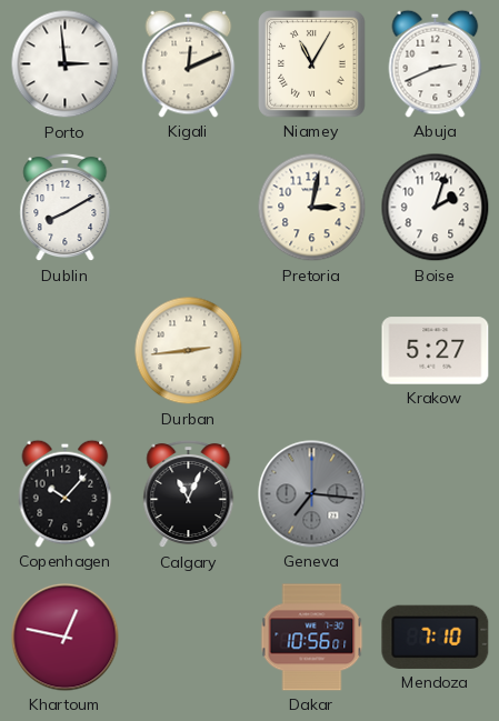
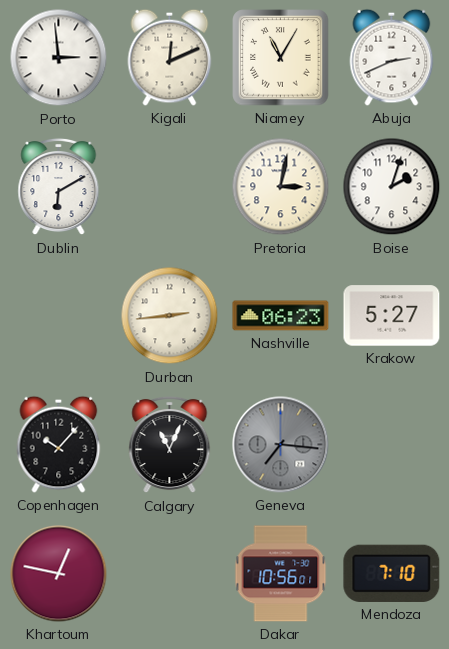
Dublin: 8:10 -> 6:10
Nashville: none -> 06:23
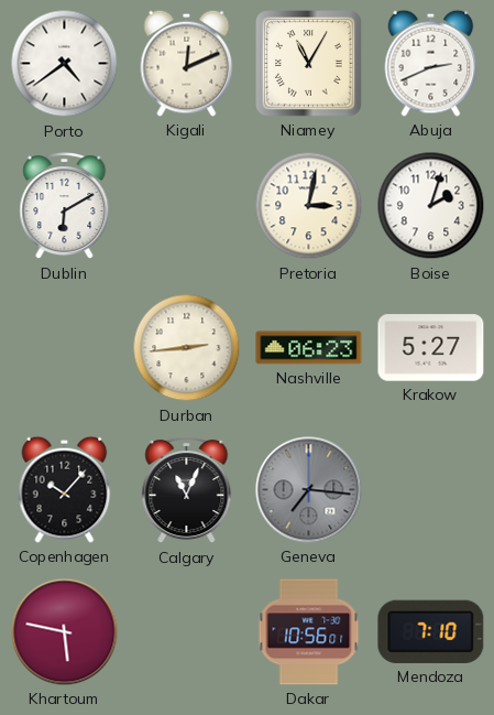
Porto: 2:59 -> 4:39
Khartoum: 12:47 -> 5:47
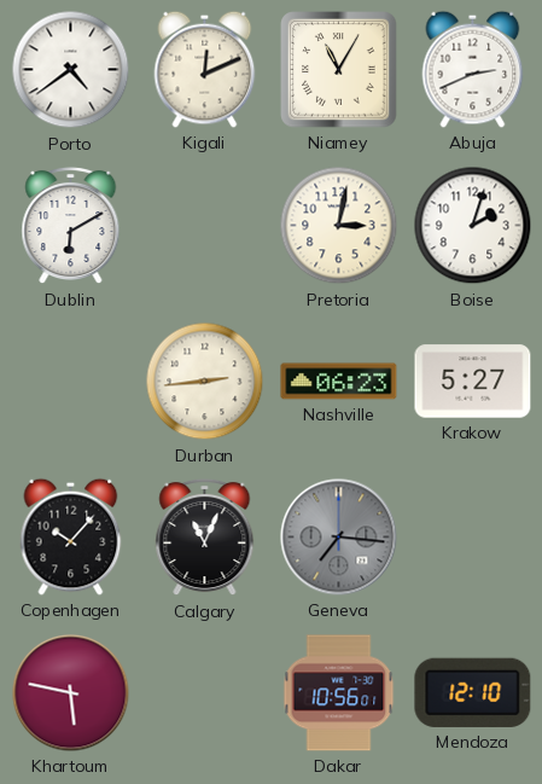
Mendoza: 7:10 -> 12:10
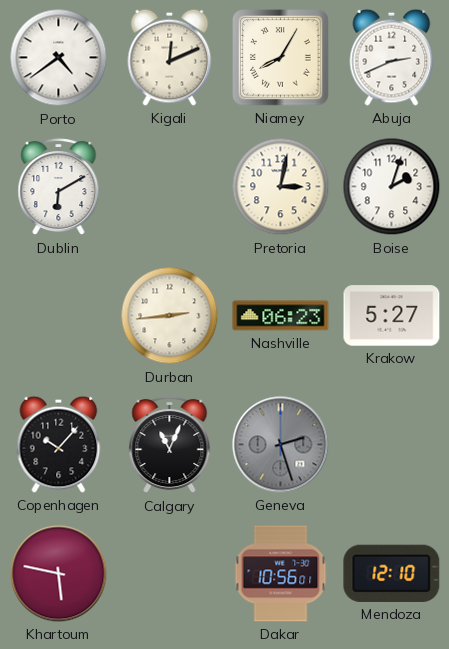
Niamey: 11:05 -> 8:05
Geneva: 7:16 -> 2:27
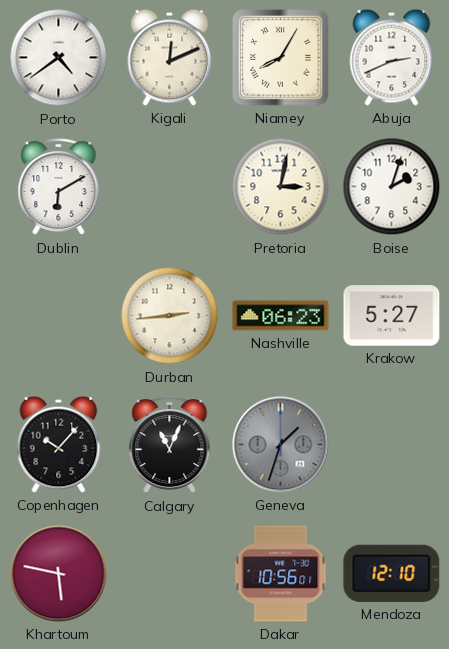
Geneva: 2:27 -> 1:33
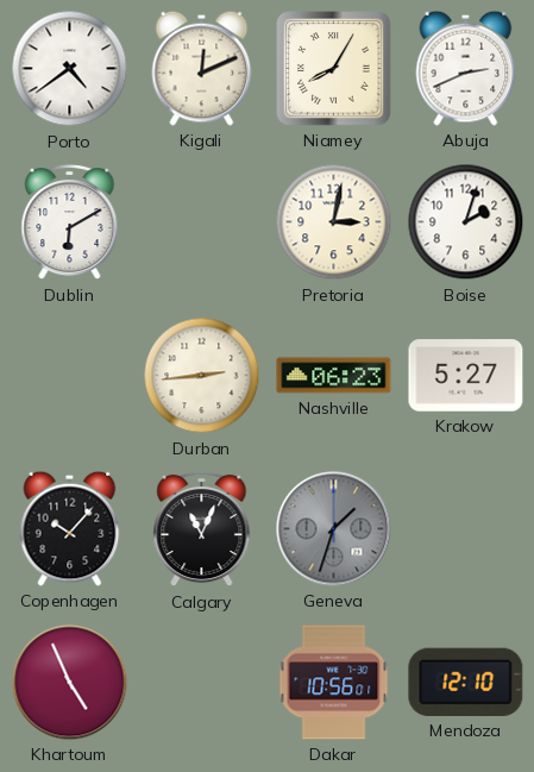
Khartoum: 5:47 -> 4:56
